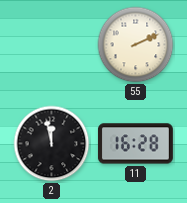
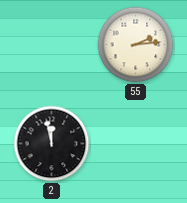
55: 2:11 -> 2:14
11: 16:28 -> none
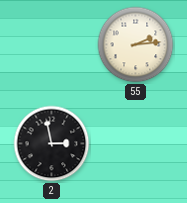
2: 11:58 -> 2:58
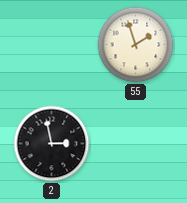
55: 2:14 -> 1:57
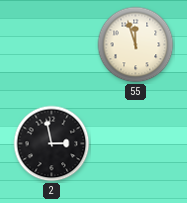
55: 1:57 -> 11:57
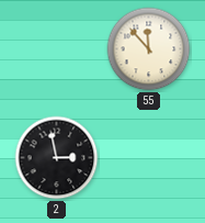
55: 11:57 -> 11:53
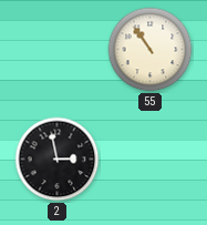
55: 11:53 -> 10:54
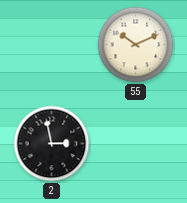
55: 10:54 -> 10:11
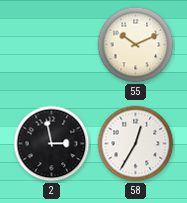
58: none -> 12:35
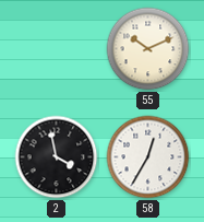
2: 2:58 -> 3:58
